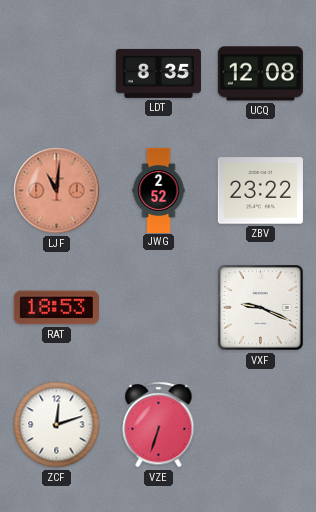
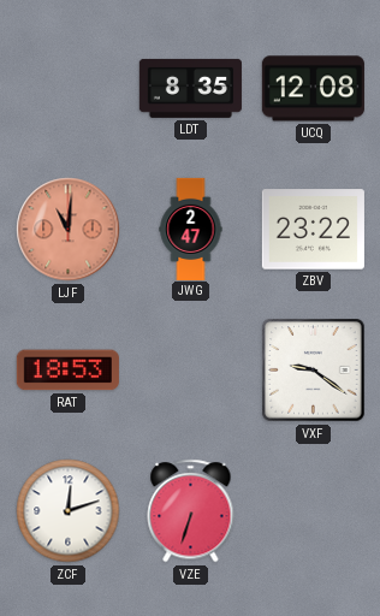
JWG: 2:52 -> 2:47
VXF: 9:19 -> 9:21
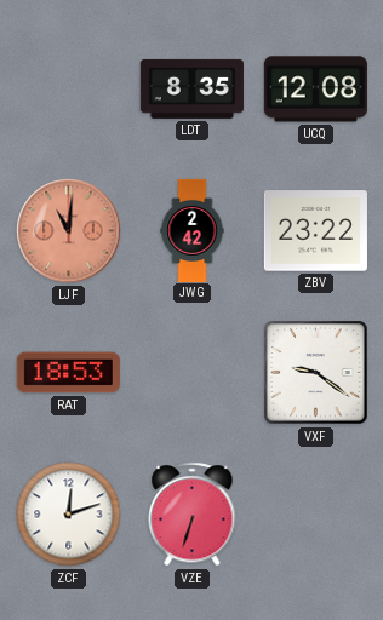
JWG: 2:47 -> 2:42
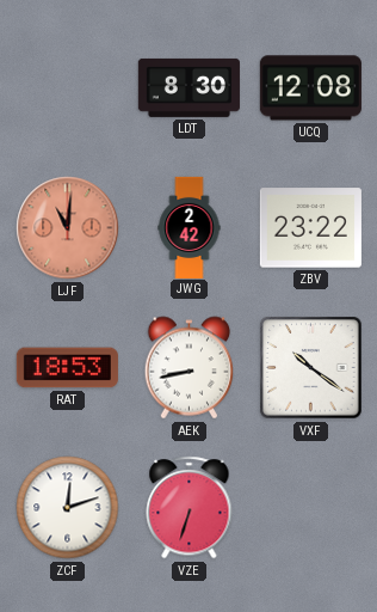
LDT: 8:35 -> 8:30
AEK: none -> 8:43
VXF: 9:21 -> 10:21
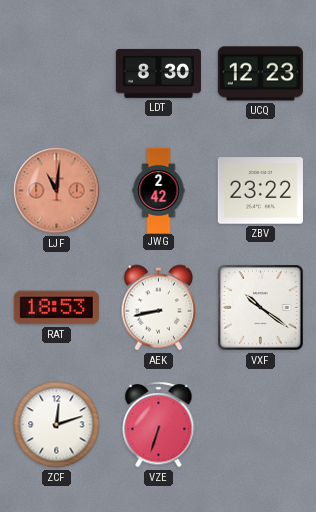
UCQ: 12:08 -> 12:23
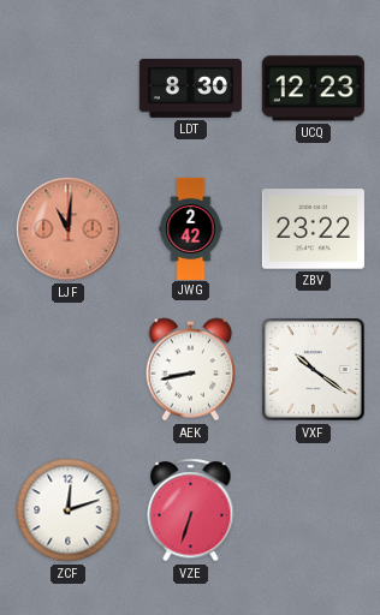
RAT: 18:53 -> none
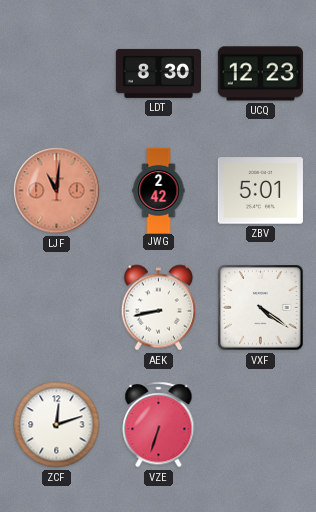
ZBV: 23:22 -> 5:01
VXF: 10:21 -> 4:21
